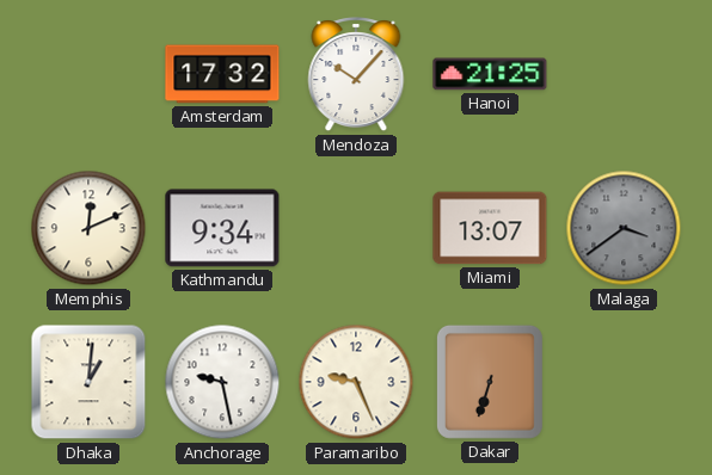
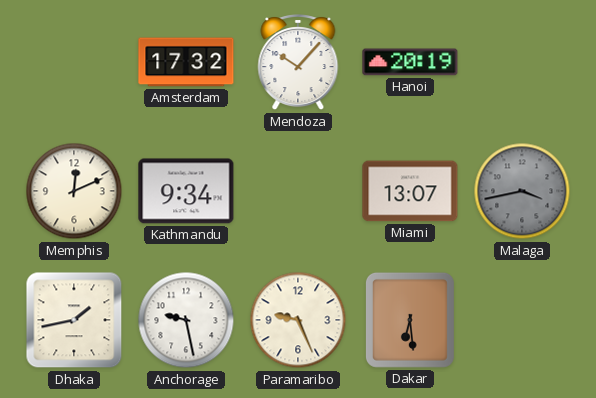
Hanoi: 21:25 -> 20:19
Malaga: 3:39 -> 3:43
Dhaka: 1:01 -> 1:43
Dakar: 6:33 -> 6:29
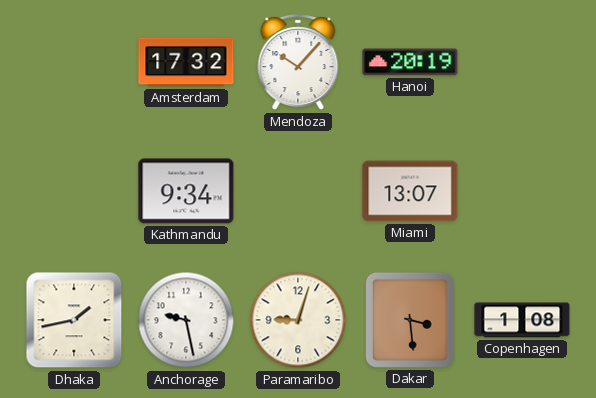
Memphis: 12:11 -> none
Malaga: 3:43 -> none
Paramaribo: 9:26 -> 9:03
Dakar: 6:29 -> 3:29
Copenhagen: none -> 1:08
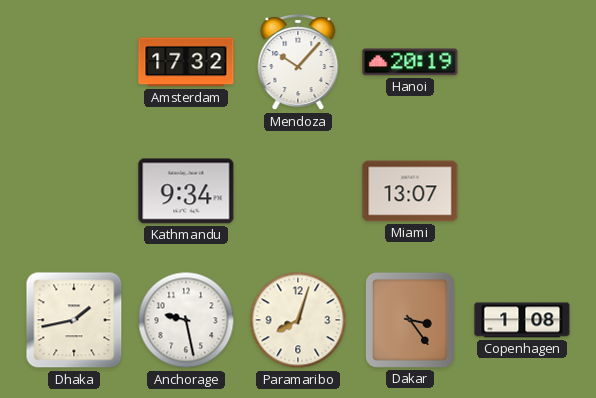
Paramaribo: 9:03 -> 8:03
Dakar: 3:29 -> 3:24
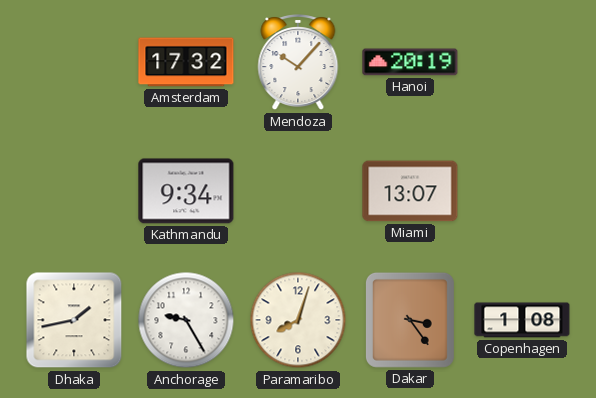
Anchorage: 9:28 -> 9:25
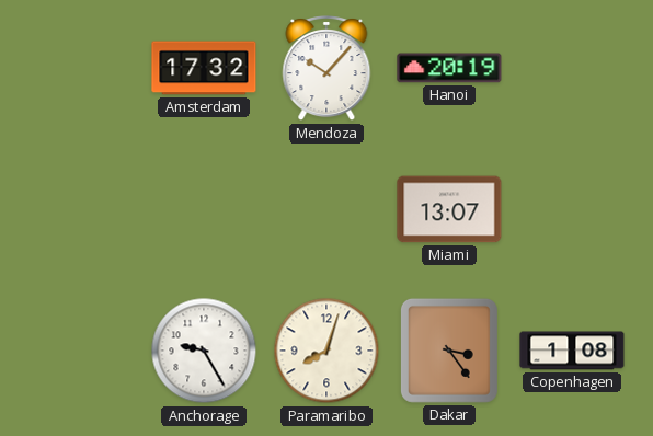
Kathmandu: 9:34 -> none
Dhaka: 1:43 -> none
